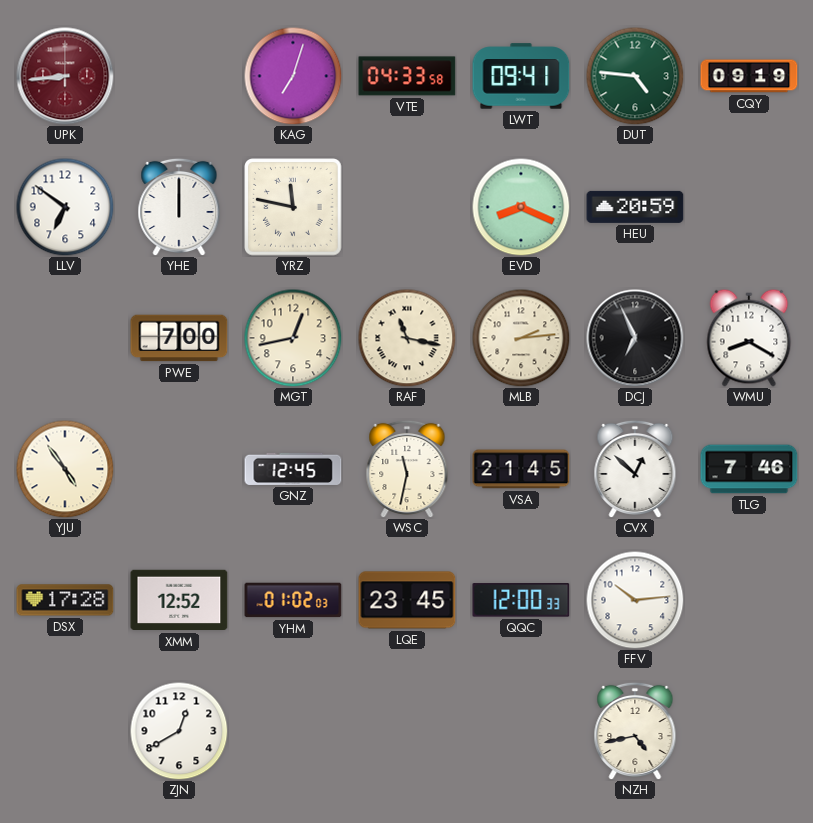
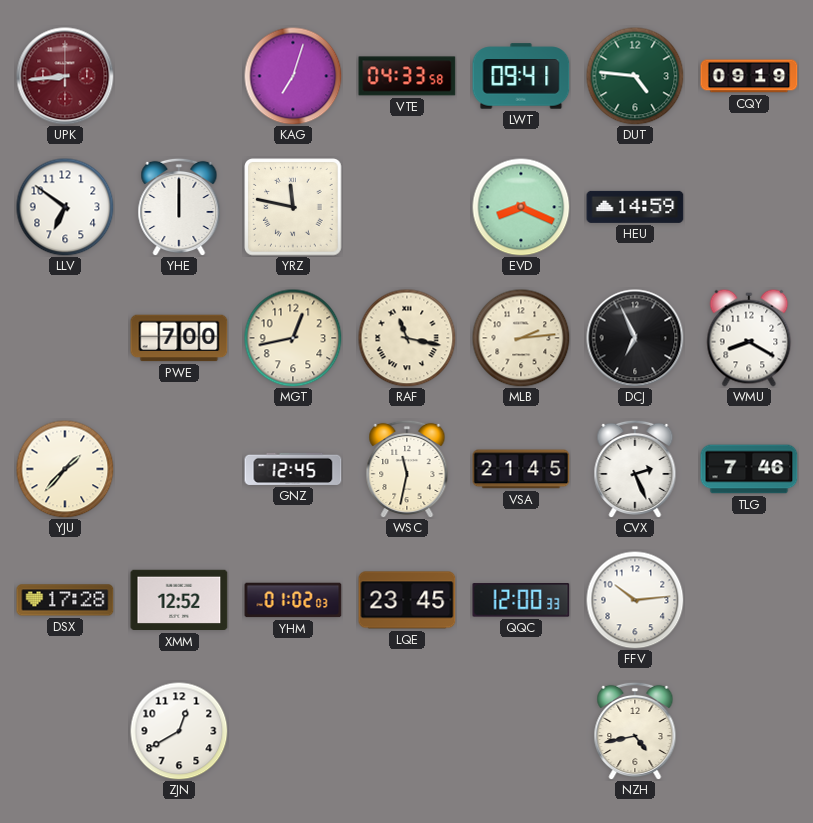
HEU: 20:59 -> 14:59
YJU: 4:54 -> 1:37
CVX: 12:52 -> 2:26
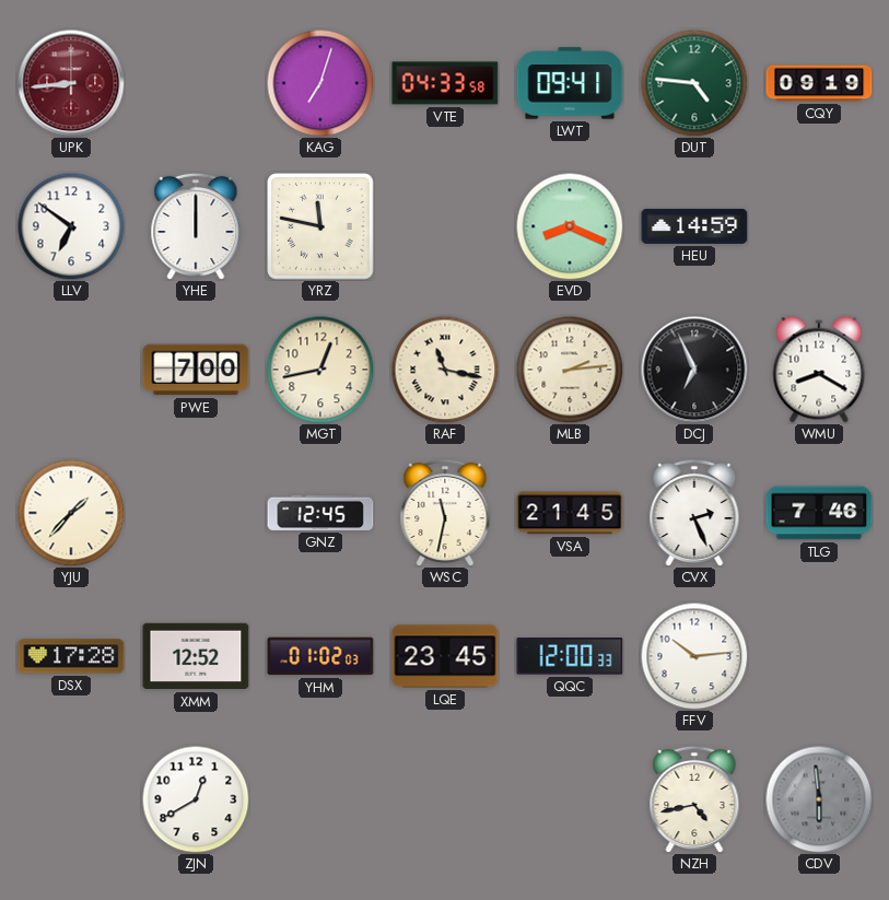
CDV: none -> 5:59
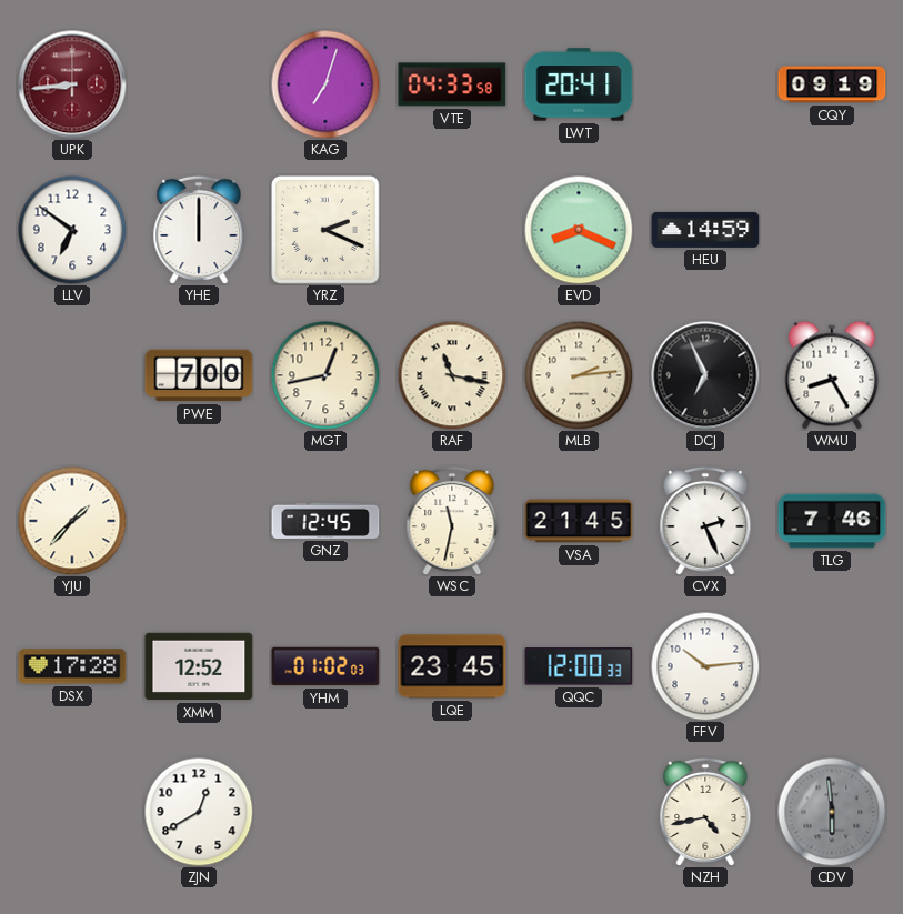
LWT: 09:41 -> 20:41
DUT: 4:46 -> none
YRZ: 11:47 -> 2:19
WMU: 8:20 -> 8:25
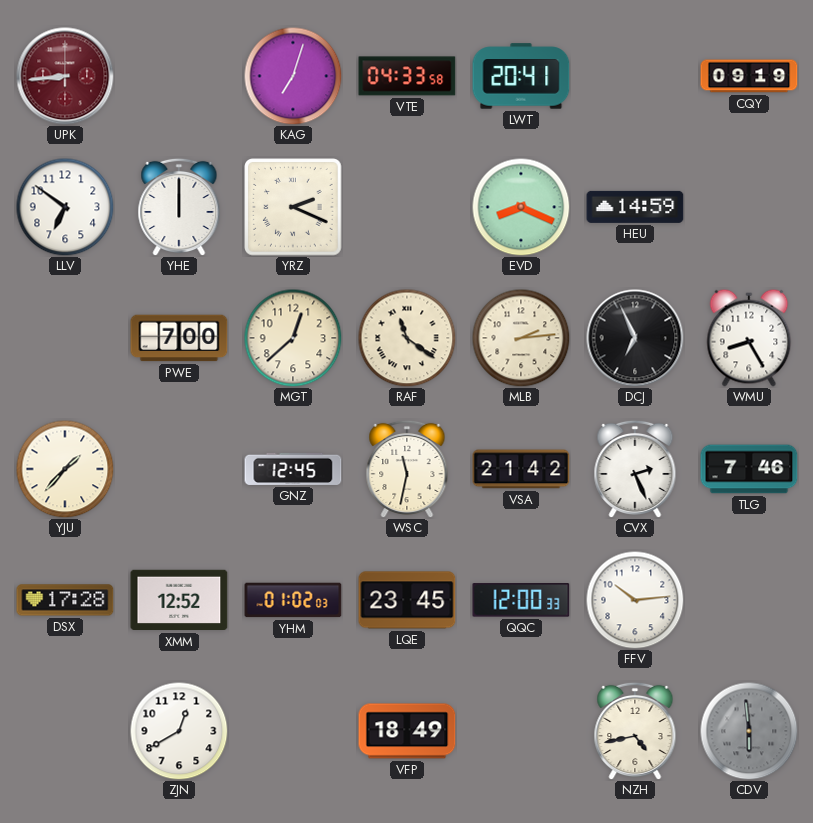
MGT: 12:43 -> 12:38
RAF: 11:17 -> 11:21
VSA: 21:45 -> 21:42
VFP: none -> 18:49
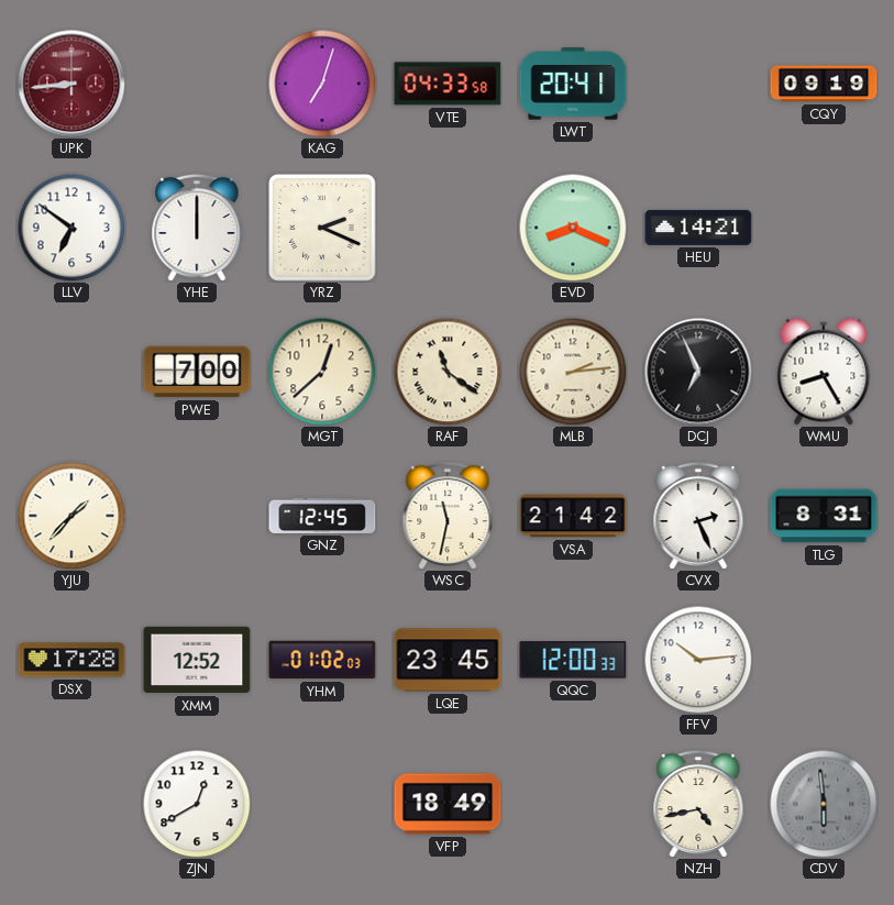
HEU: 14:59 -> 14:21
TLG: 7:46 -> 8:31
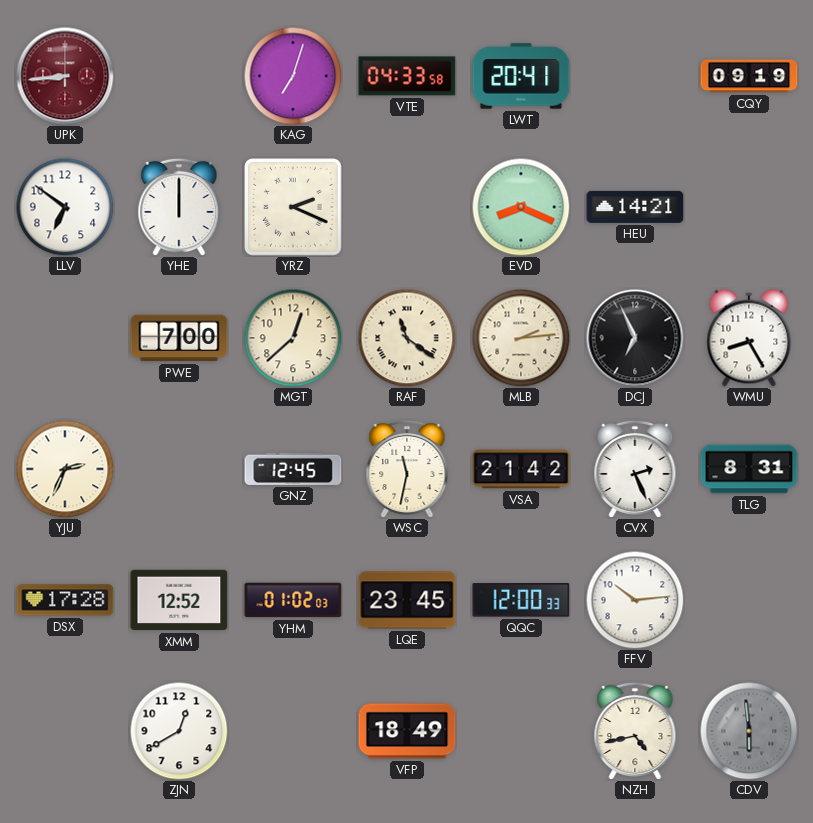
YJU: 1:37 -> 2:34
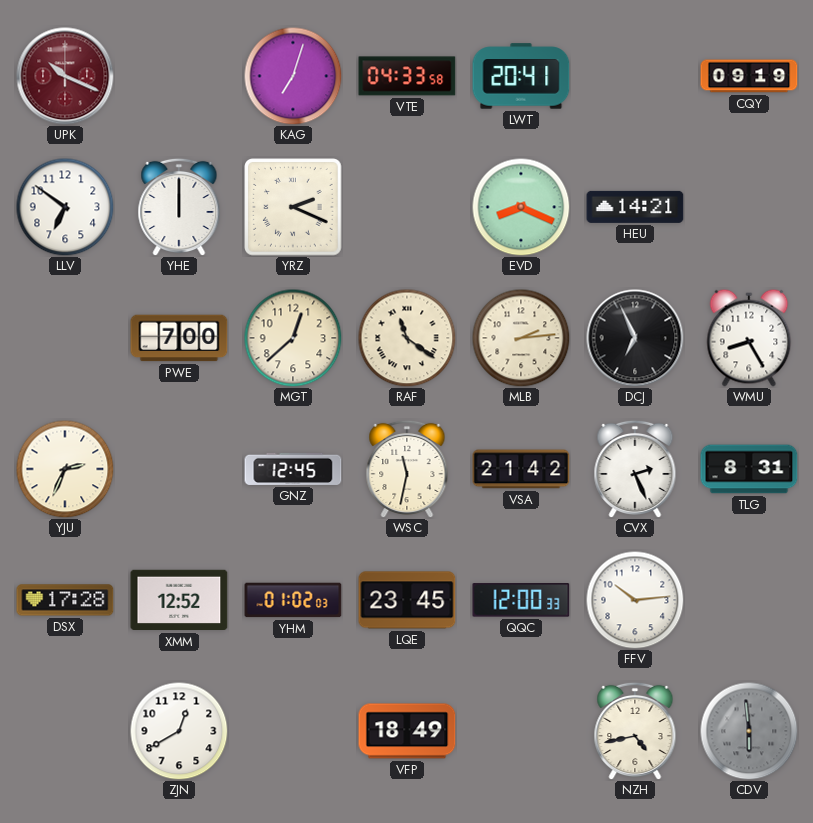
UPK: 8:44 -> 10:19
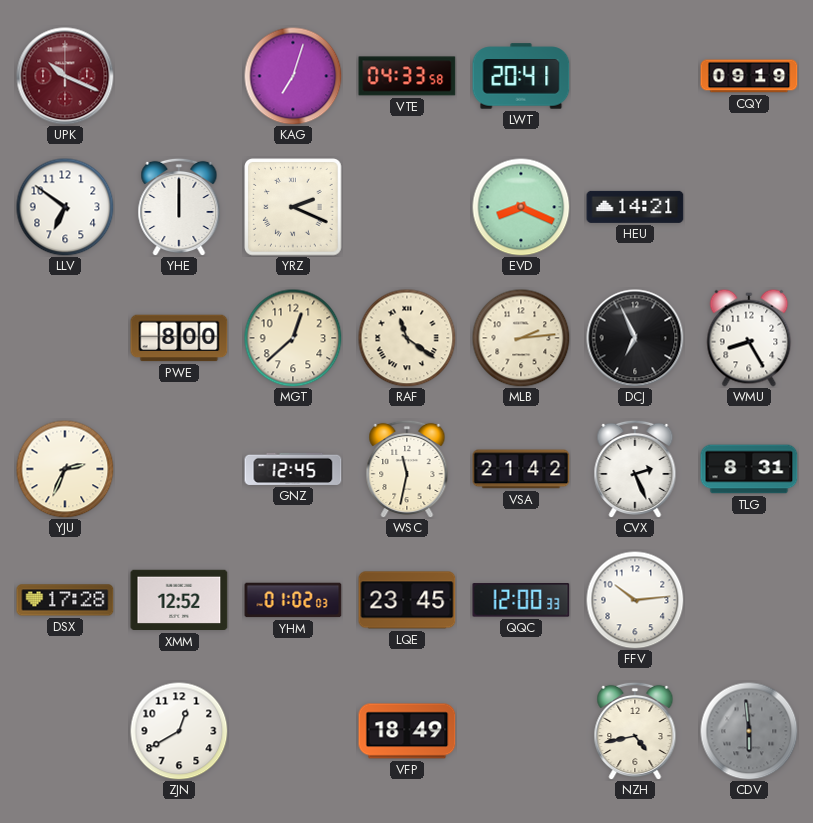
PWE: 7:00 -> 8:00
